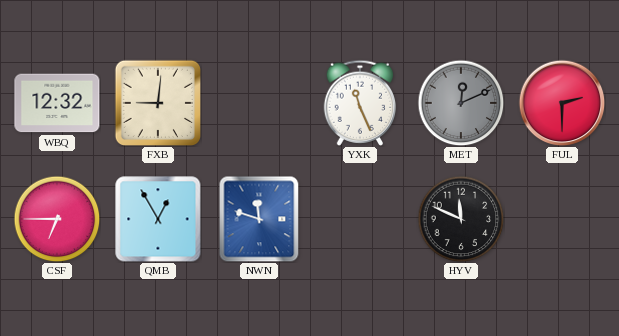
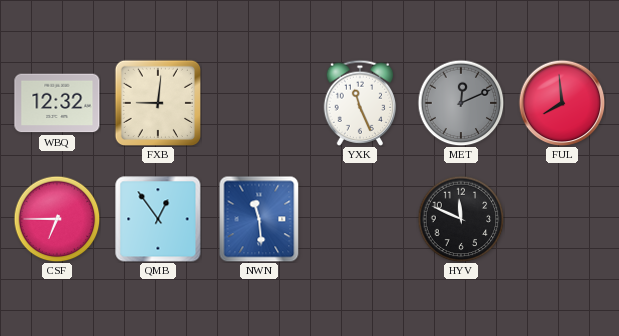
FUL: 2:30 -> 7:59
QMB: 12:55 -> 12:54
NWN: 11:48 -> 11:29
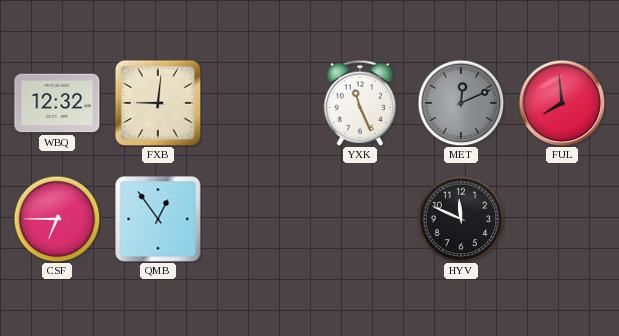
NWN: 11:29 -> none
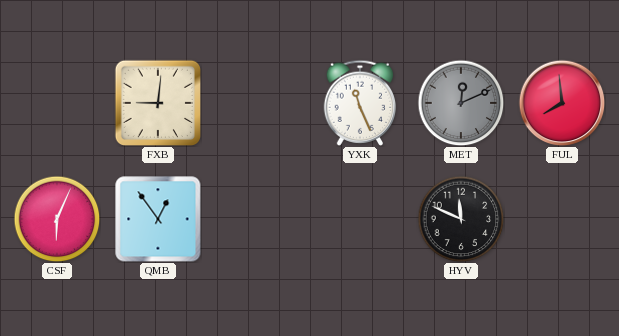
WBQ: 12:32 -> none
CSF: 6:45 -> 6:04
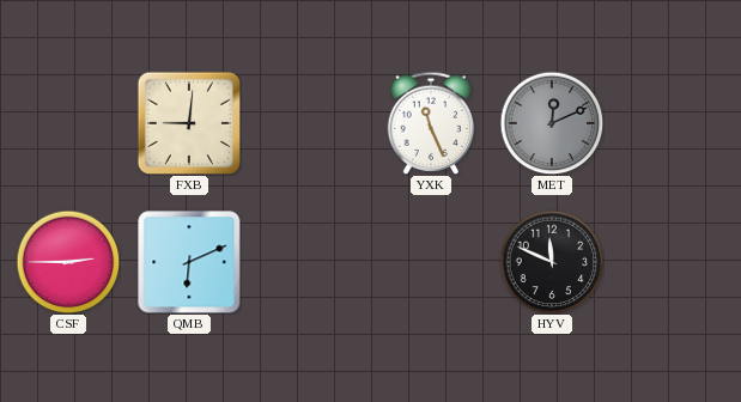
FUL: 7:59 -> none
CSF: 6:04 -> 2:45
QMB: 12:54 -> 6:11
